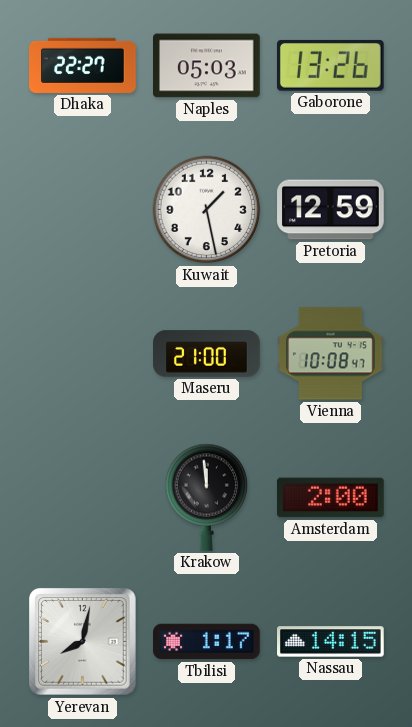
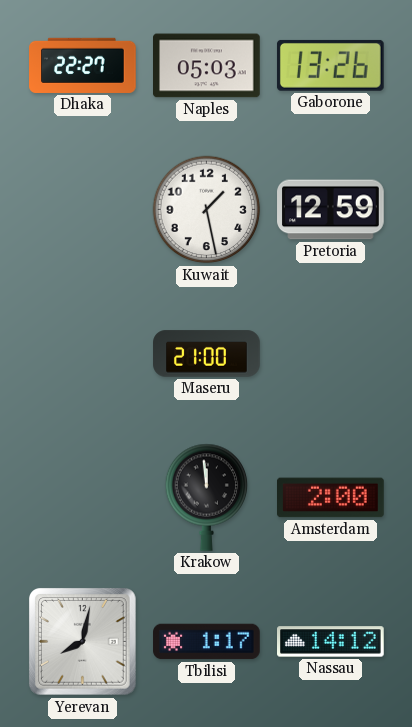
Vienna: 10:08 -> none
Nassau: 14:15 -> 14:12
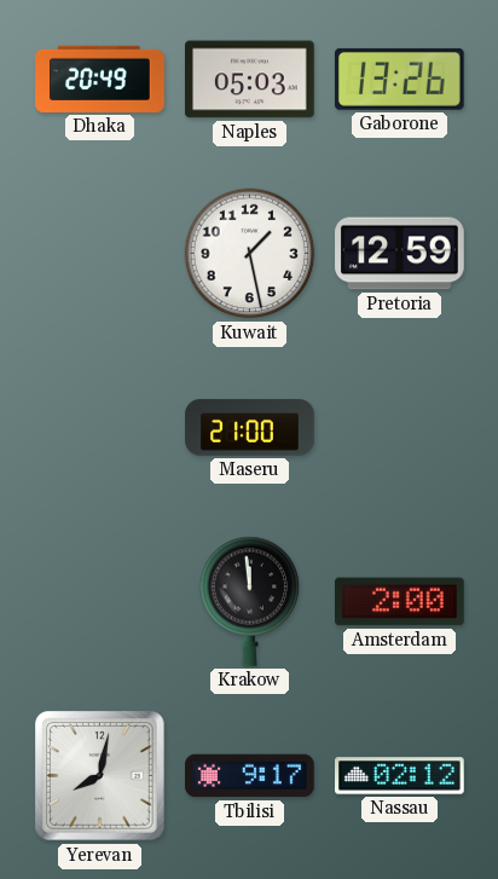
Dhaka: 22:27 -> 20:49
Tbilisi: 1:17 -> 9:17
Nassau: 14:12 -> 02:12
